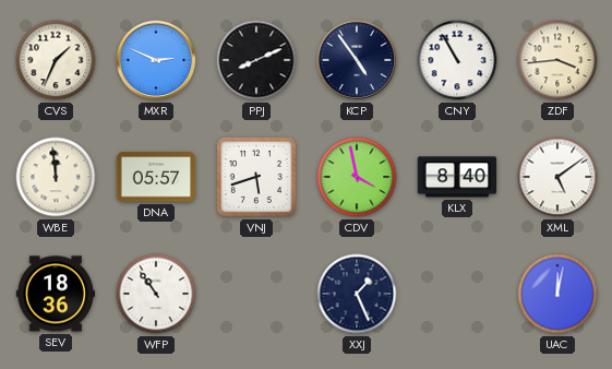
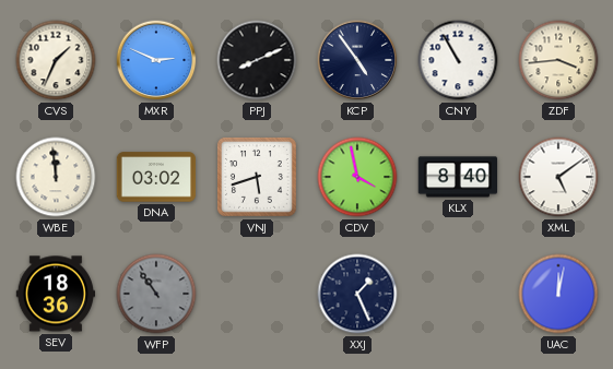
DNA: 05:57 -> 03:02
WFP dial: white -> grey
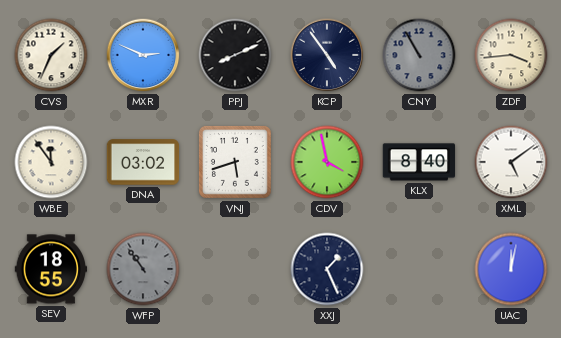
CNY dial: white -> grey
WBE: 11:59 -> 11:54
SEV: 18:36 -> 18:55
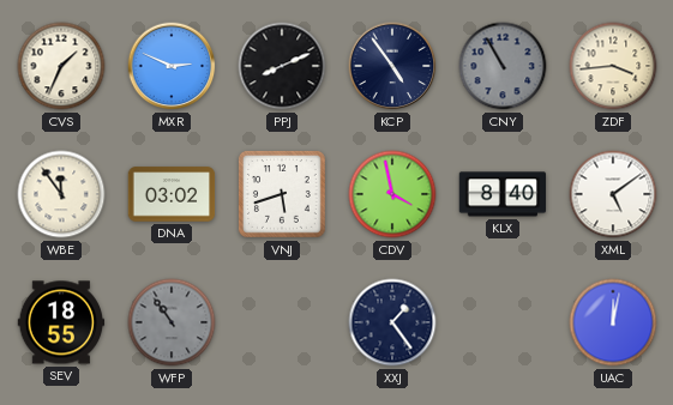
XXJ: 1:26 -> 1:24
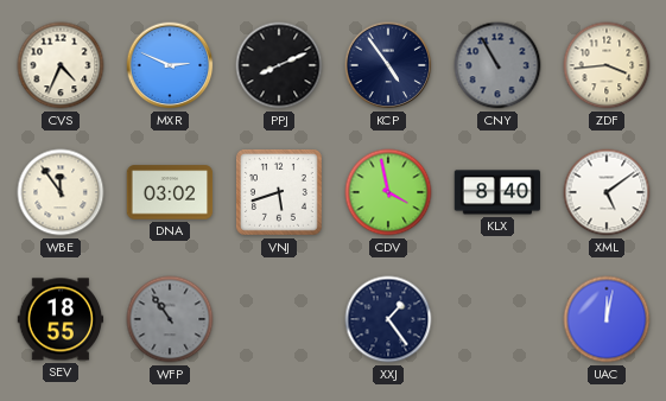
CVS: 1:34 -> 4:34
